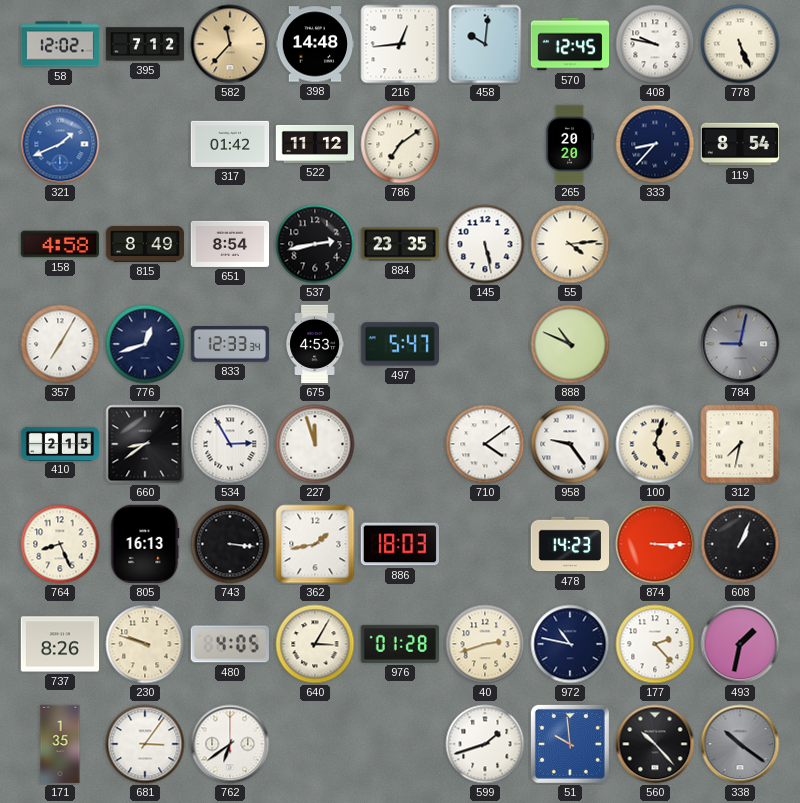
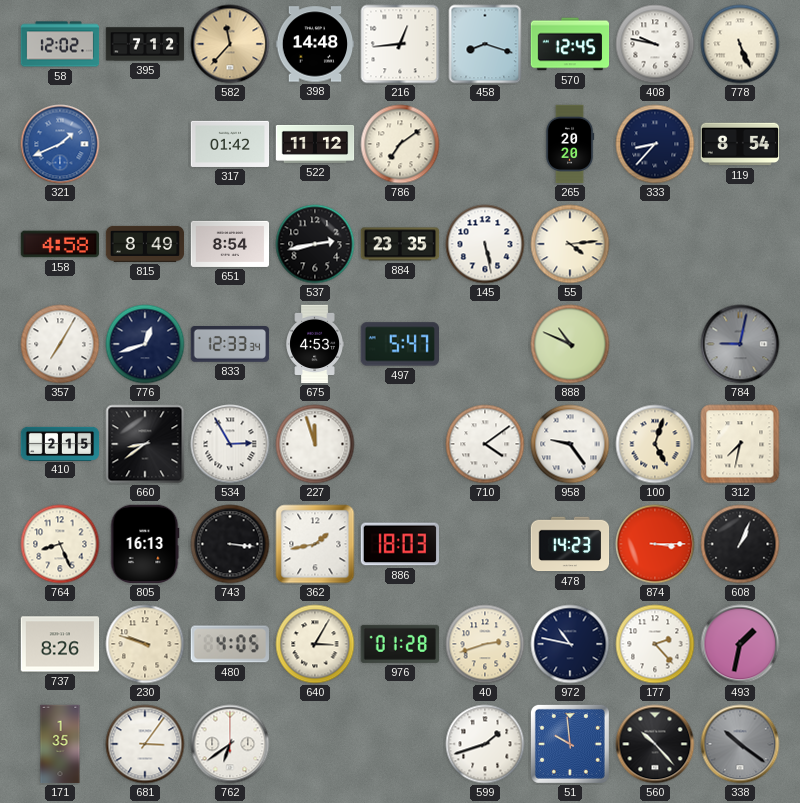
458: 10:01 -> 8:18
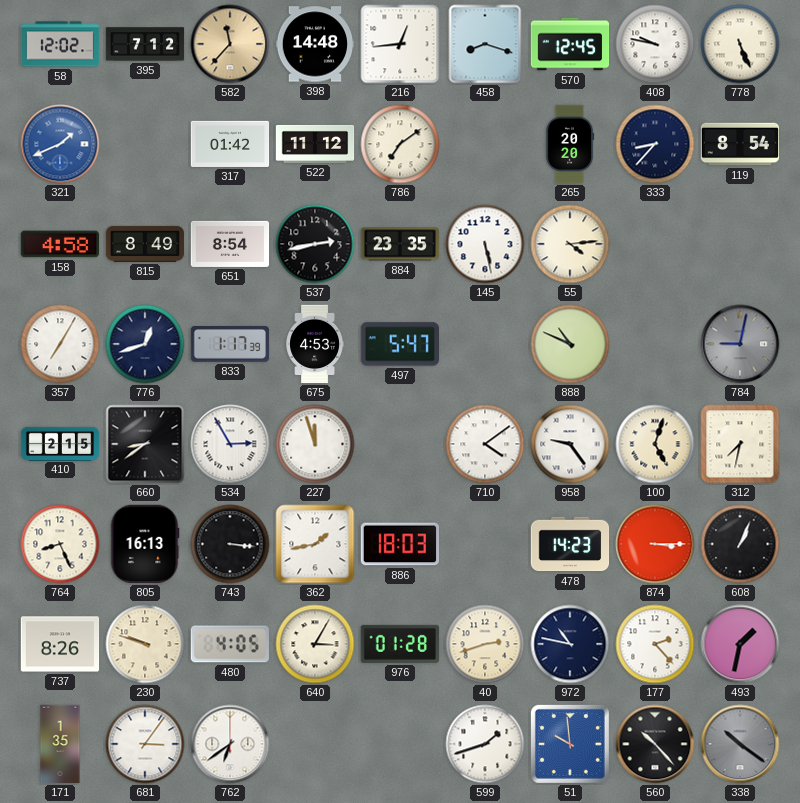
833: 12:33 -> 1:17
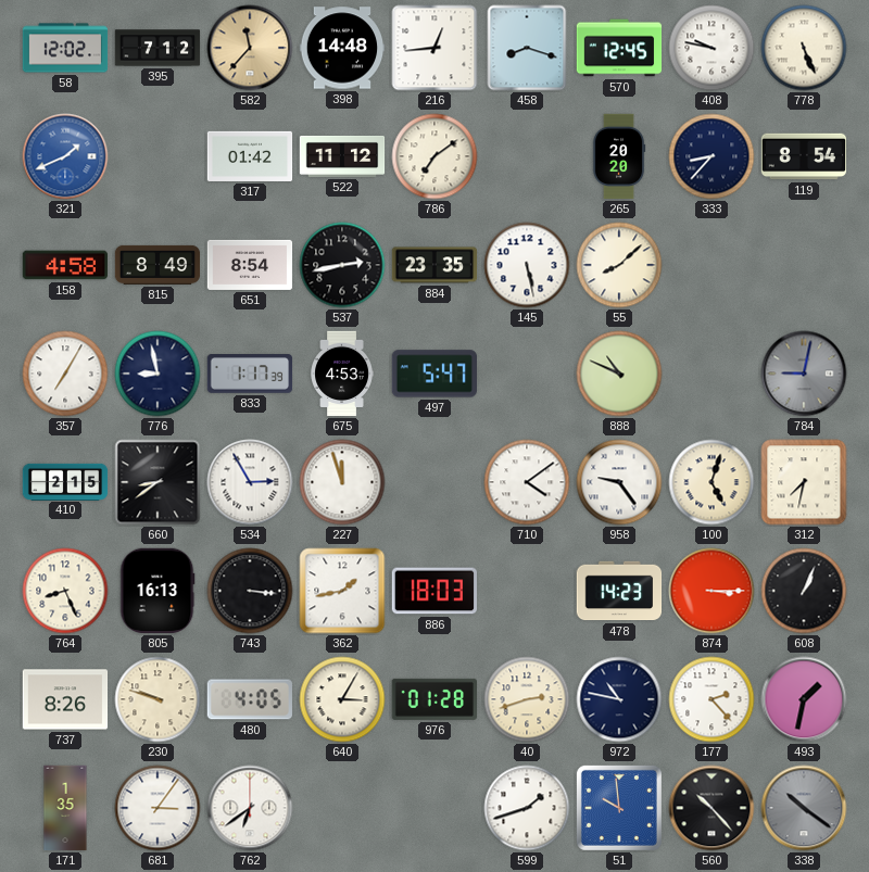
55: 4:14 -> 8:08
776: 12:42 -> 8:58
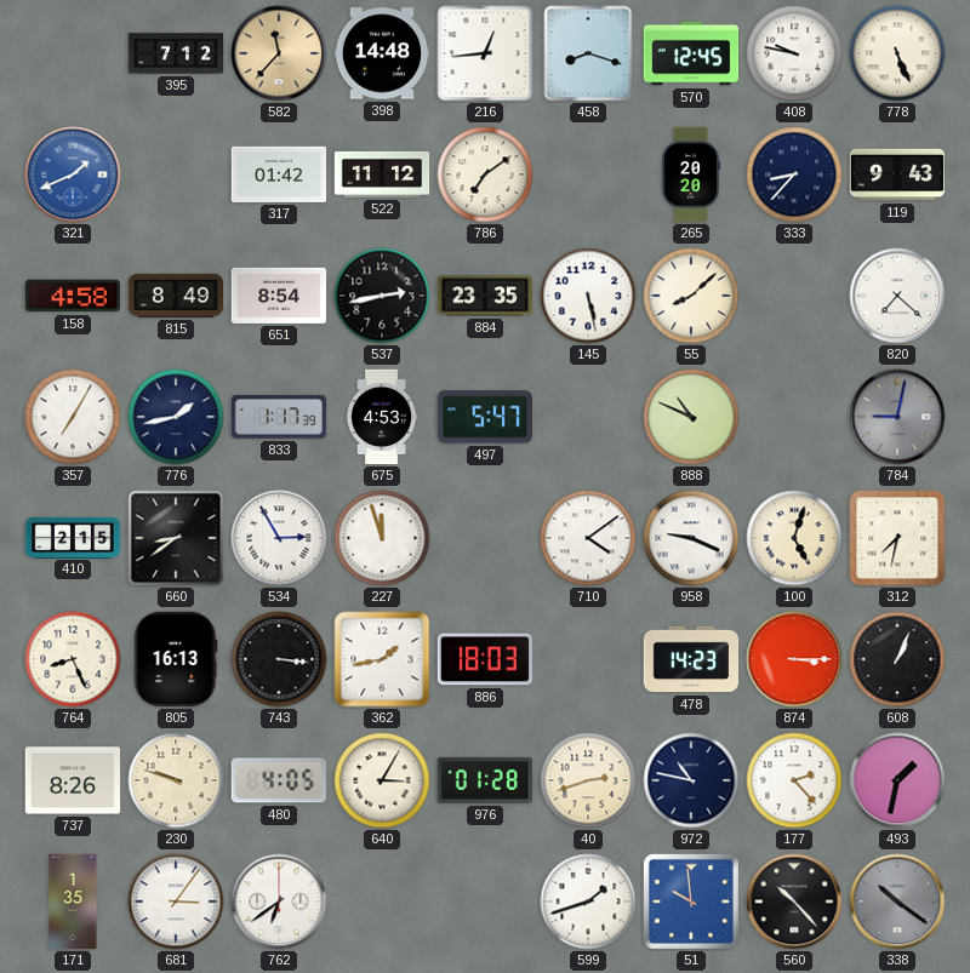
58: 12:02 -> none
119: 8:54 -> 9:43
820: none -> 7:22
776: 8:58 -> 1:43
958: 9:24 -> 9:19
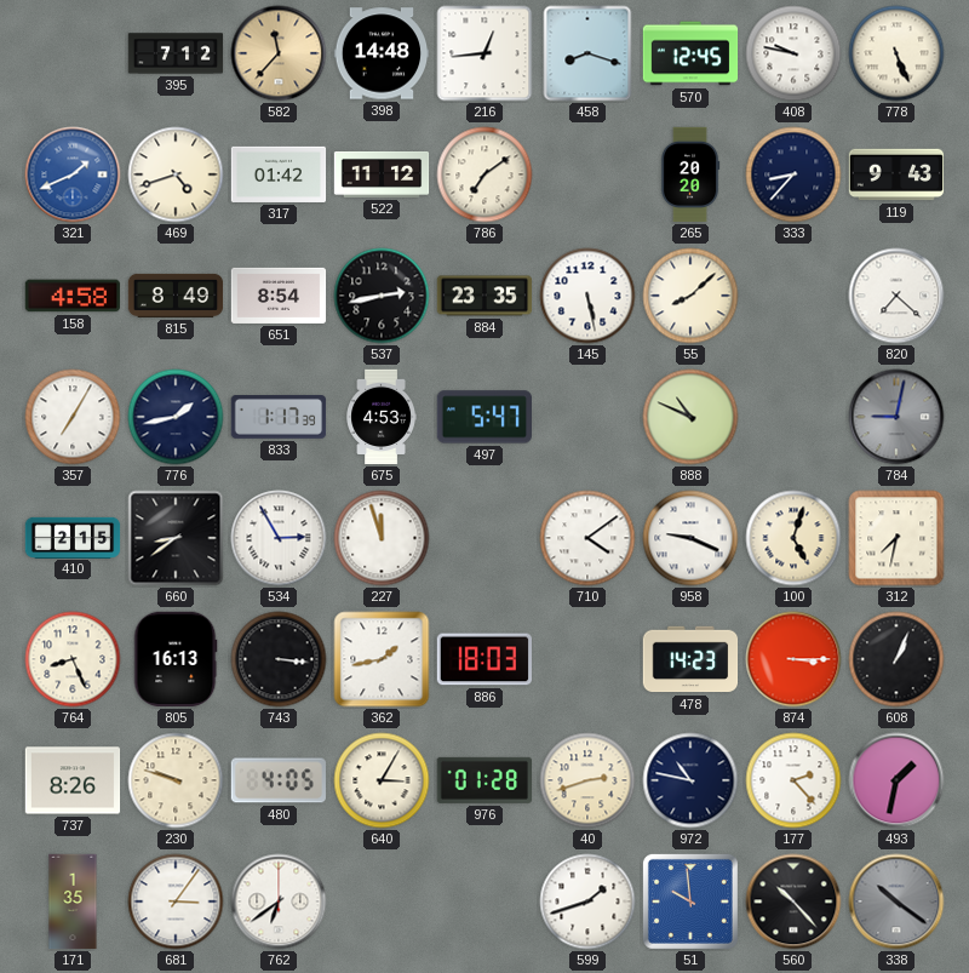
469: none -> 4:42
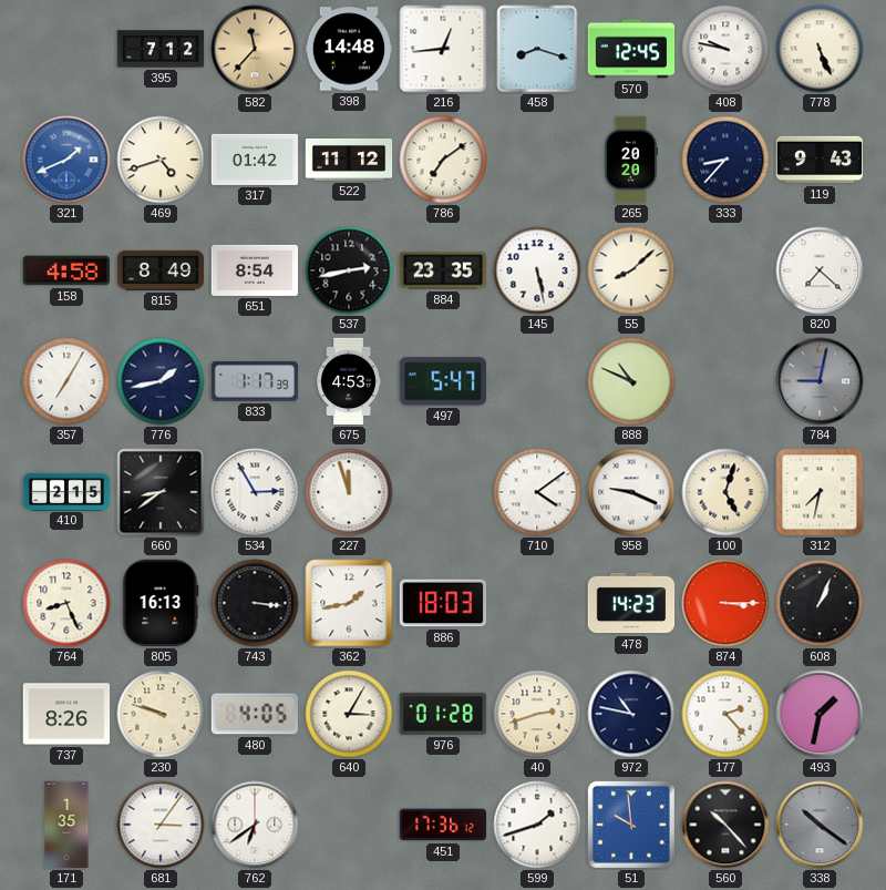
451: none -> 17:36
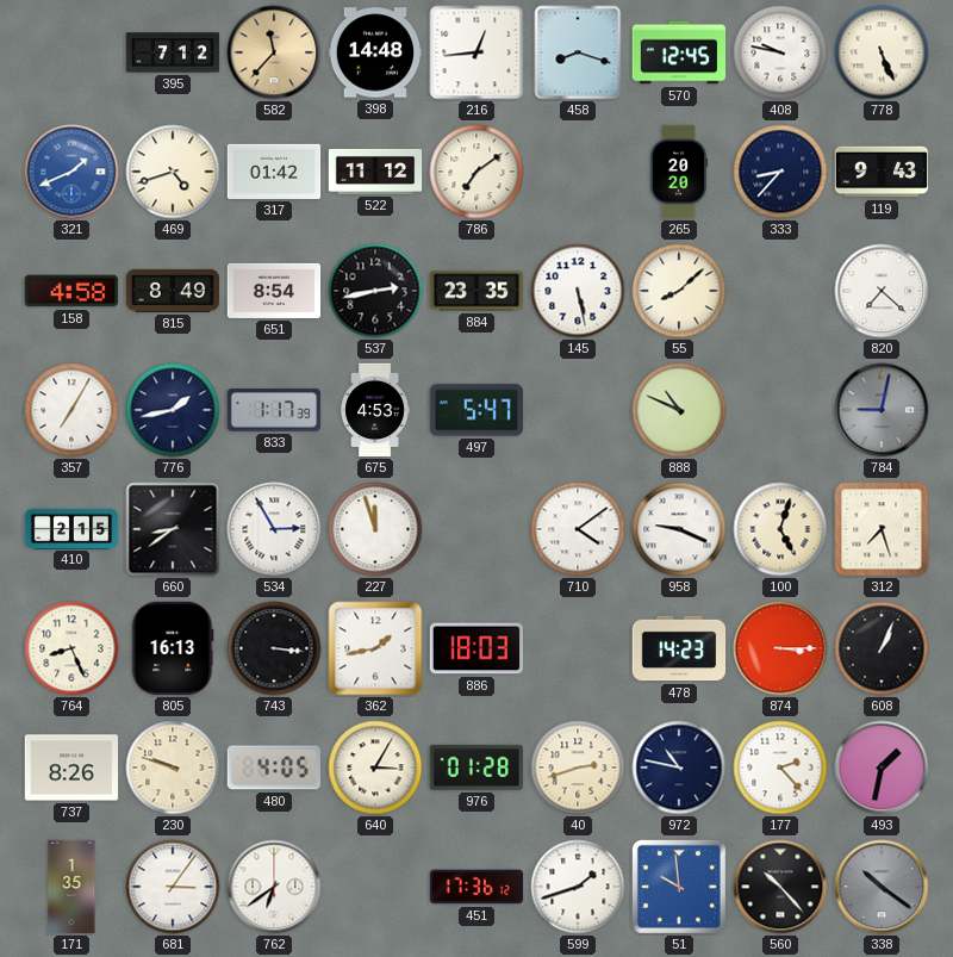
312: 7:32 -> 7:27
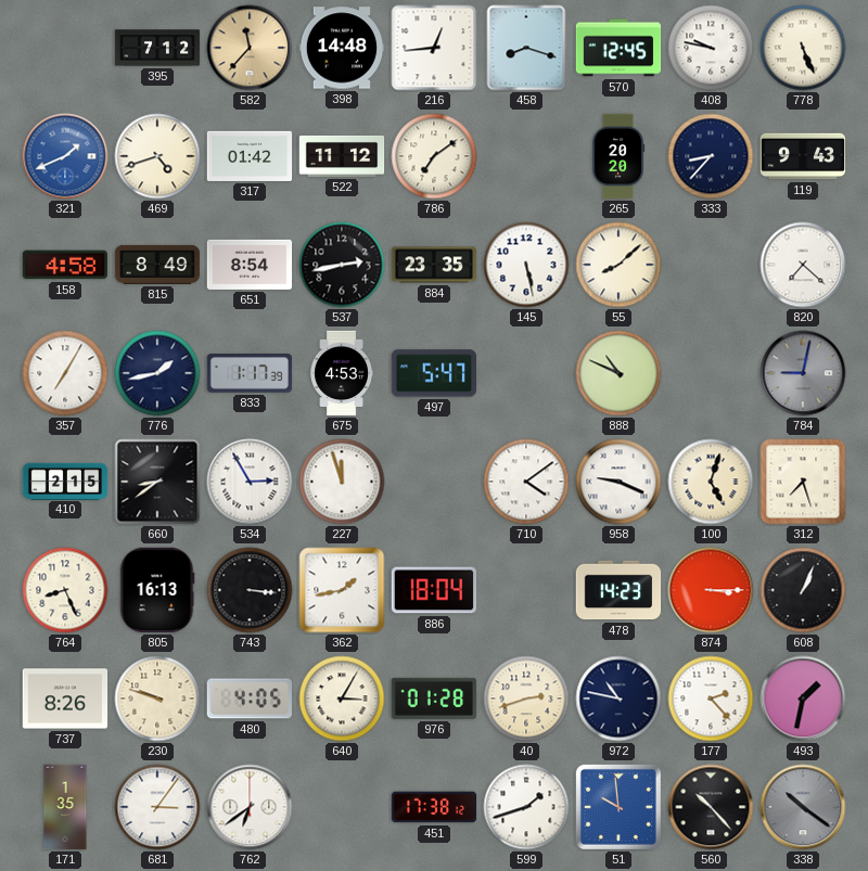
886: 18:03 -> 18:04
451: 17:36 -> 17:38
